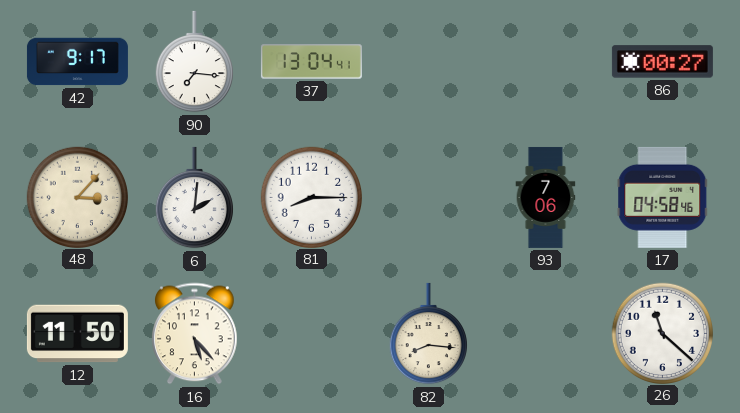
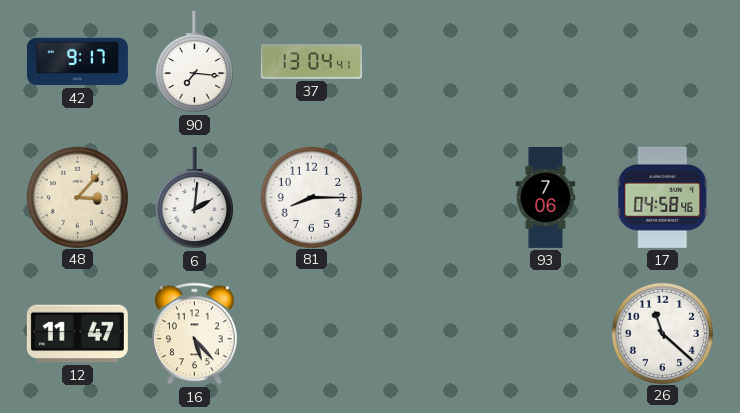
86: 00:27 -> none
12: 11:50 -> 11:47
82: 8:16 -> none
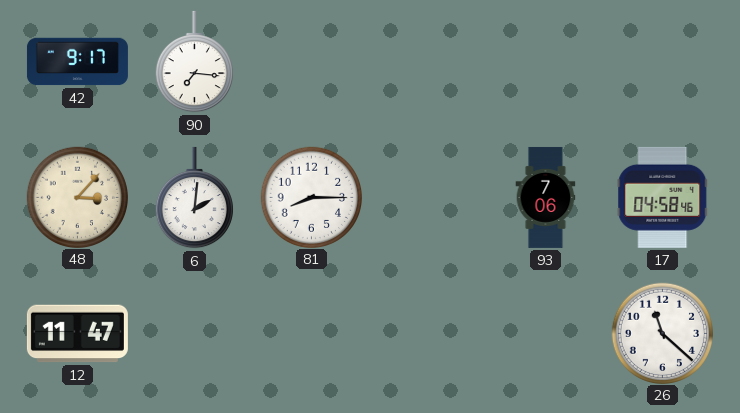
37: 13:04 -> none
16: 5:23 -> none
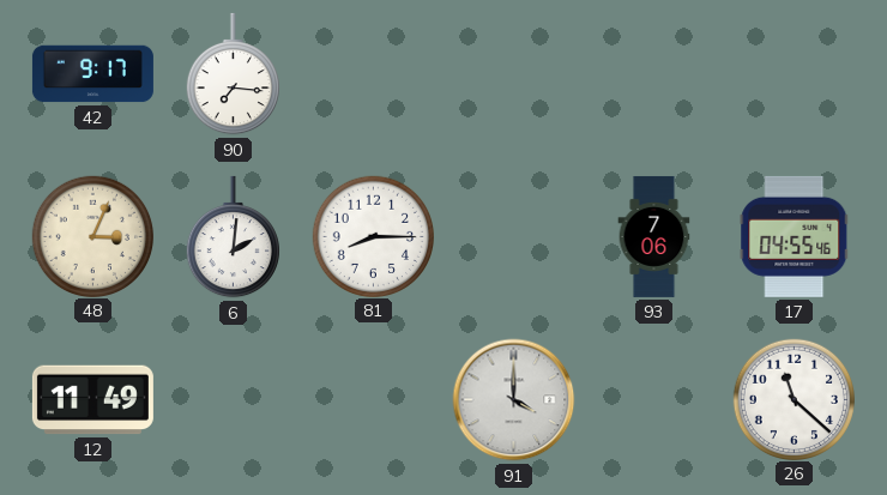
48: 3:07 -> 3:04
17: 04:58 -> 04:55
12: 11:47 -> 11:49
91: none -> 4:00
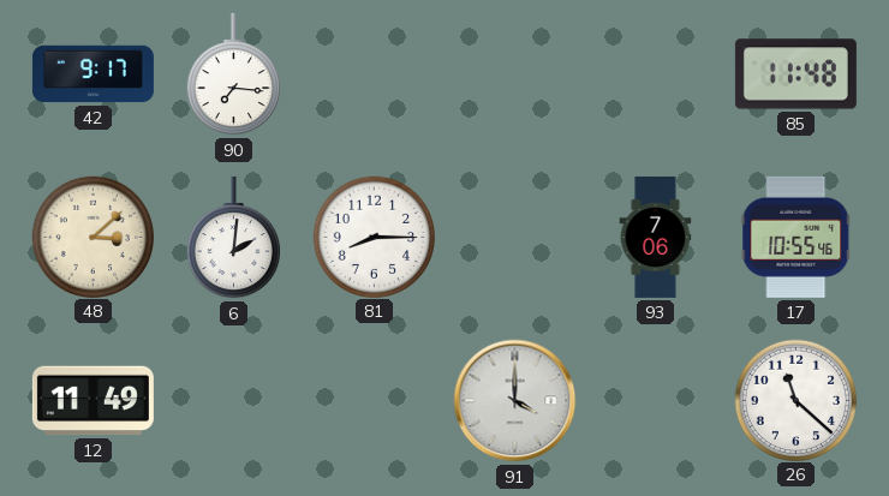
85: none -> 11:48
48: 3:04 -> 3:08
17: 04:55 -> 10:55
